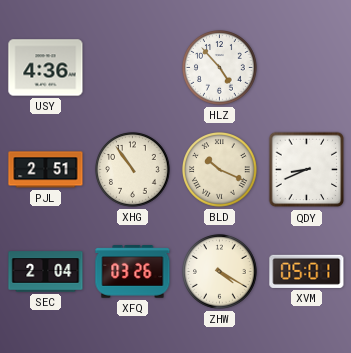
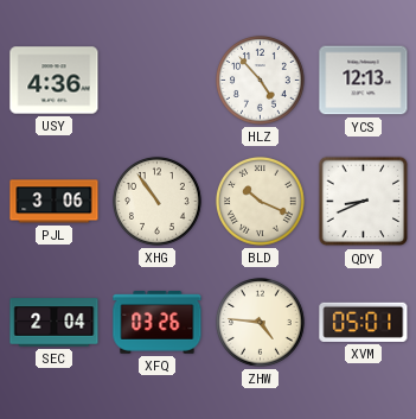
YCS: none -> 12:13
PJL: 2:51 -> 3:06
ZHW: 4:20 -> 4:46
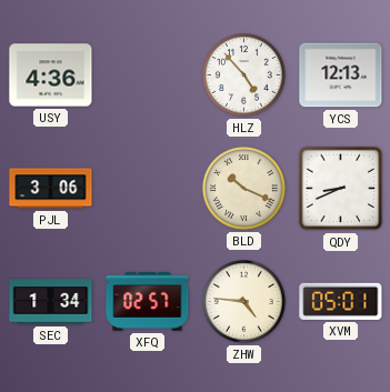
XHG: 10:54 -> none
SEC: 2:04 -> 1:34
XFQ: 03:26 -> 02:57
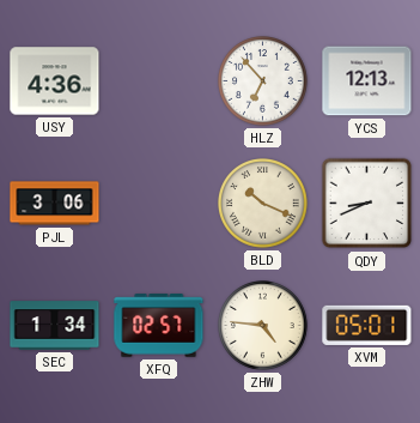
HLZ: 4:53 -> 6:53
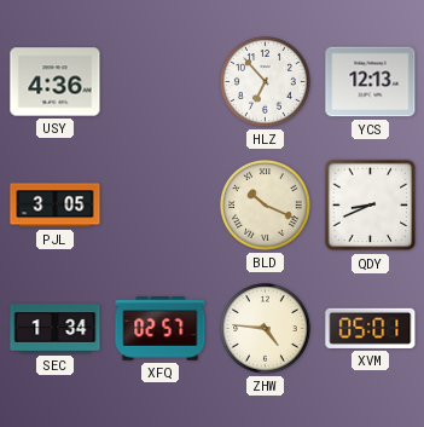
PJL: 3:06 -> 3:05
